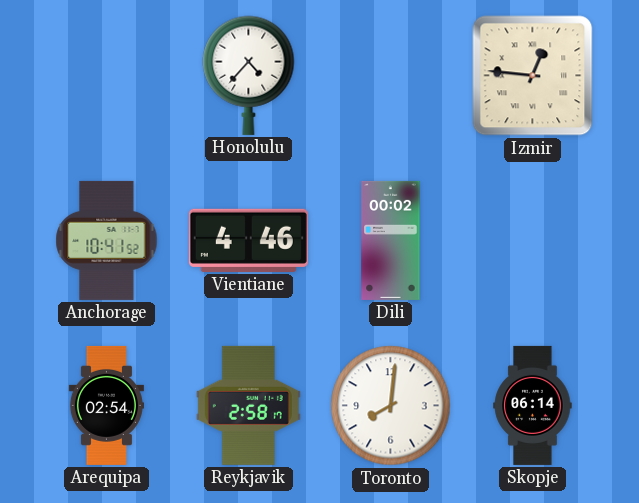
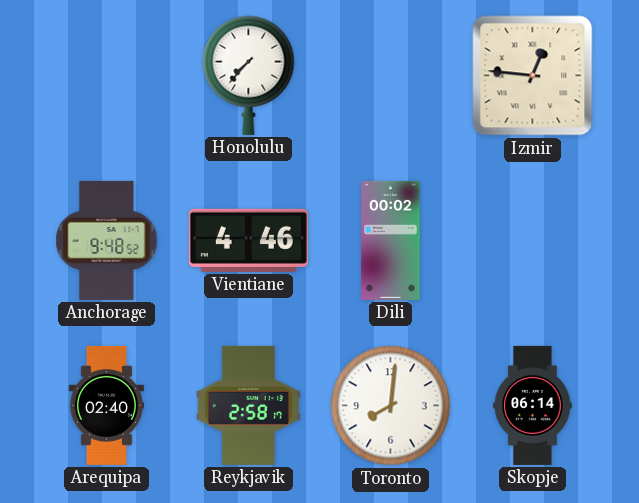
Honolulu: 4:37 -> 7:37
Anchorage: 10:41 -> 9:48
Arequipa: 02:54 -> 02:40
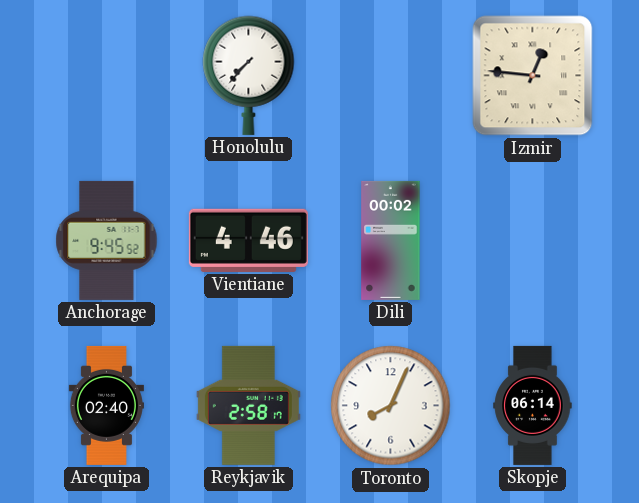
Anchorage: 9:48 -> 9:45
Toronto: 8:01 -> 8:04
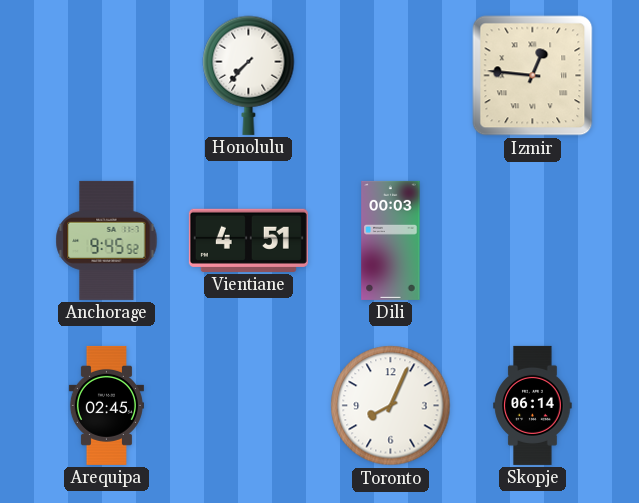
Vientiane: 4:46 -> 4:51
Dili: 00:02 -> 00:03
Arequipa: 02:40 -> 02:45
Reykjavik: 2:58 -> none
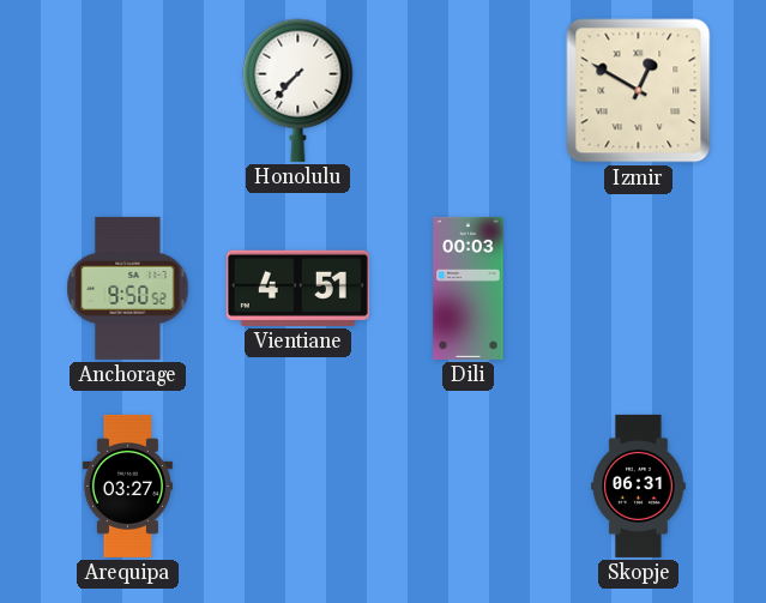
Izmir: 12:46 -> 12:50
Anchorage: 9:45 -> 9:50
Arequipa: 02:45 -> 03:27
Toronto: 8:04 -> none
Skopje: 06:14 -> 06:31
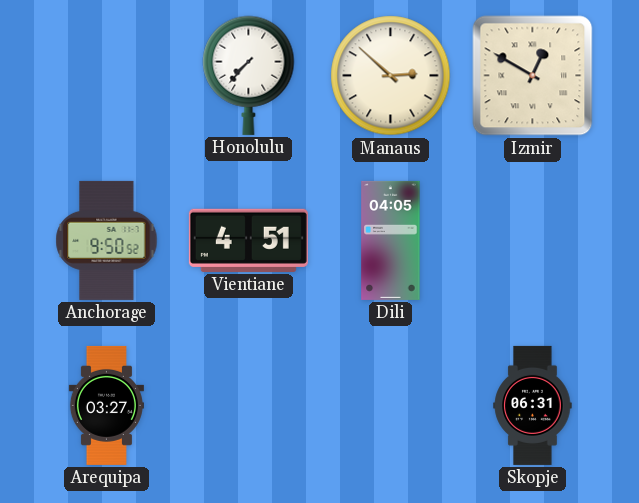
Manaus: none -> 2:52
Dili: 00:03 -> 04:05
